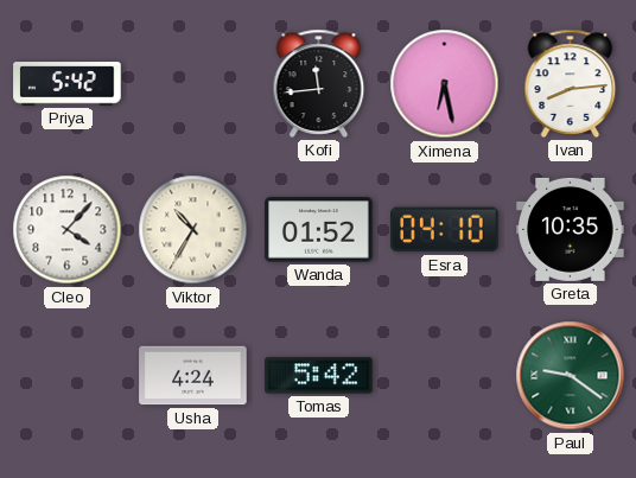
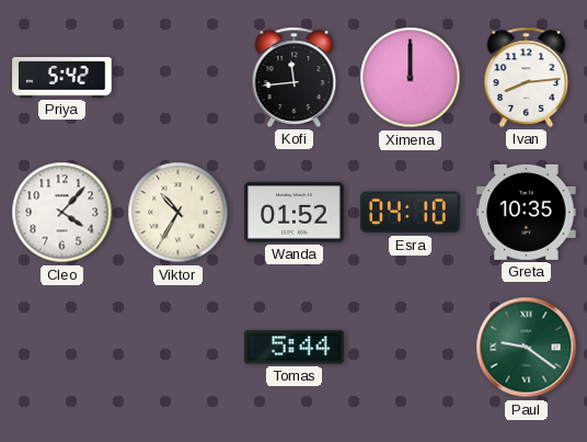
Ximena: 6:28 -> 12:00
Usha: 4:24 -> none
Tomas: 5:42 -> 5:44
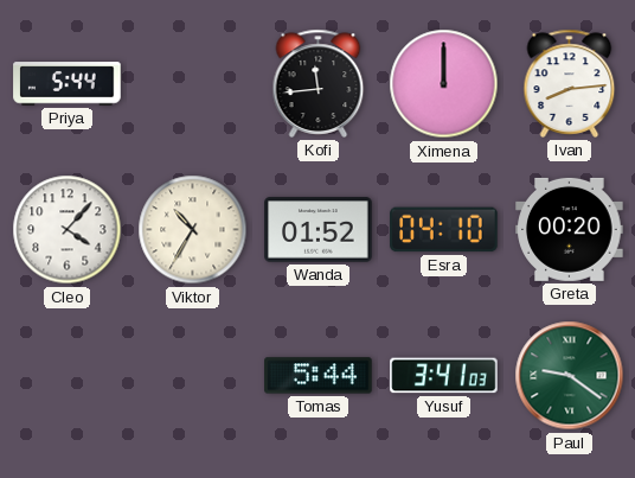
Priya: 5:42 -> 5:44
Greta: 10:35 -> 00:20
Yusuf: none -> 3:41
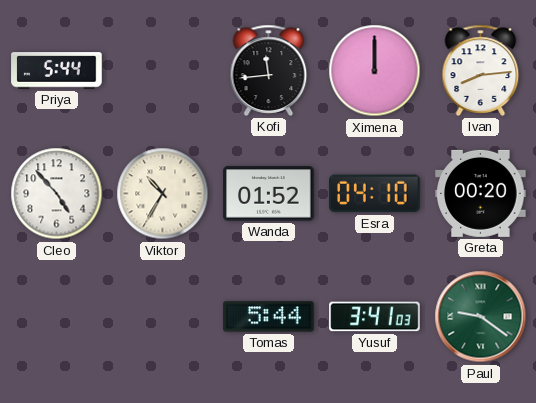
Cleo: 4:07 -> 4:53
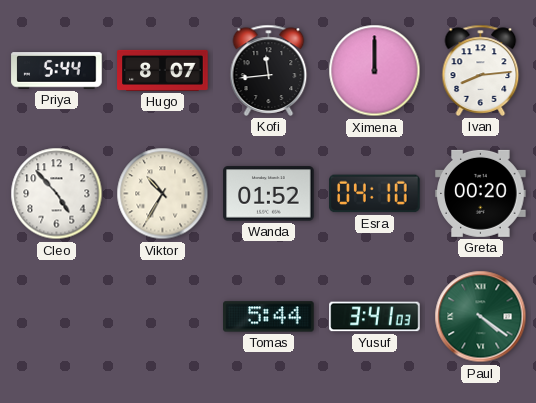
Hugo: none -> 8:07
Paul: 9:21 -> 4:21
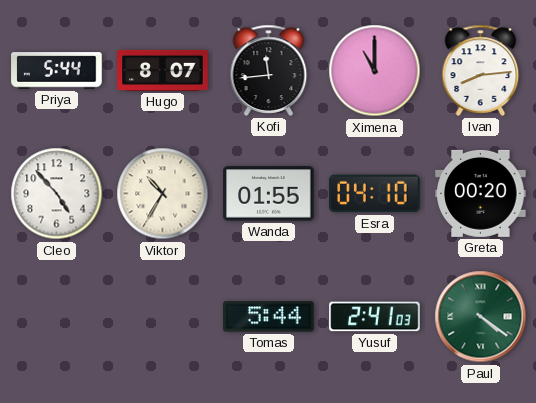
Ximena: 12:00 -> 11:00
Wanda: 01:52 -> 01:55
Yusuf: 3:41 -> 2:41
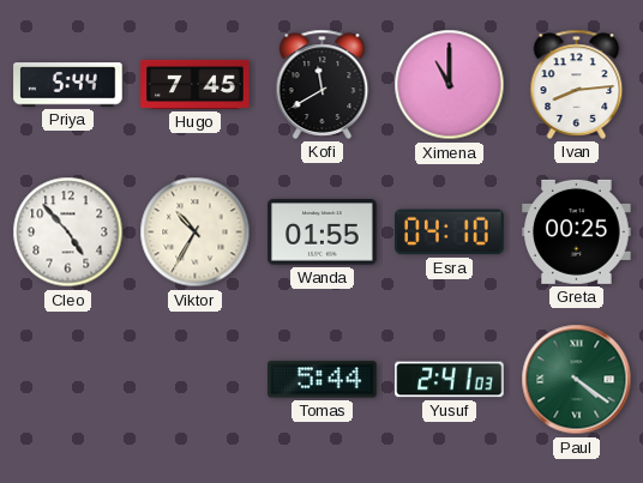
Hugo: 8:07 -> 7:45
Kofi: 11:44 -> 11:40
Greta: 00:20 -> 00:25
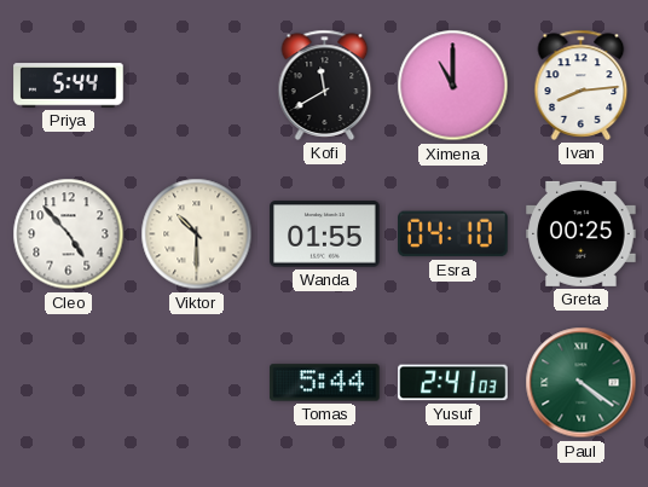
Hugo: 7:45 -> none
Viktor: 10:35 -> 10:30
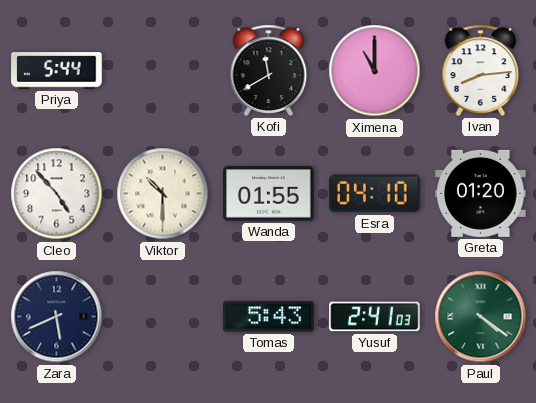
Greta: 00:25 -> 01:20
Zara: none -> 5:41
Tomas: 5:44 -> 5:43
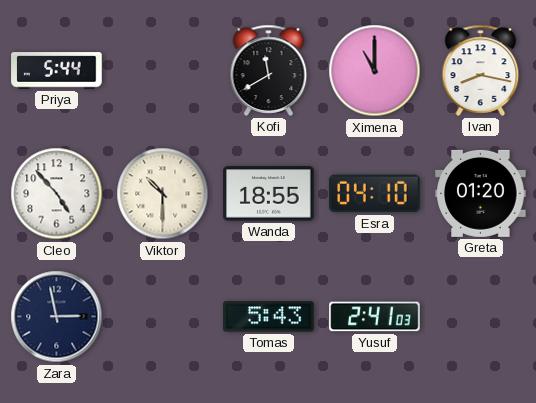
Ivan: 8:14 -> 8:17
Wanda: 01:55 -> 18:55
Zara: 5:41 -> 2:58
Paul: 4:21 -> none
